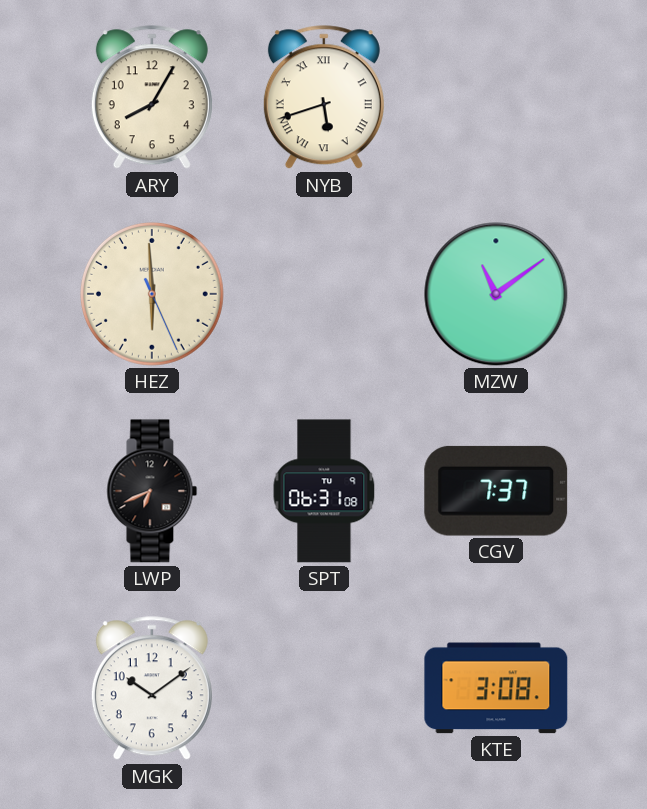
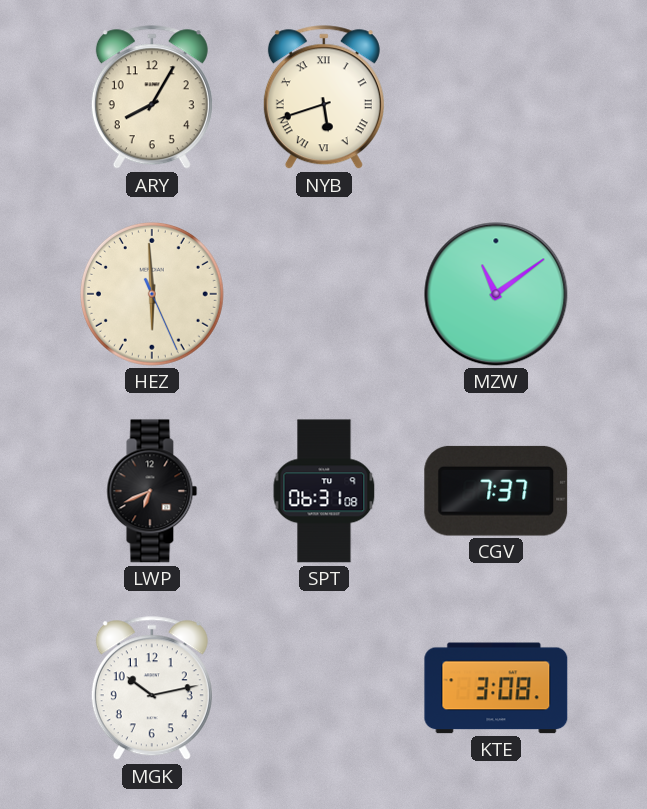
MGK: 10:09 -> 10:13
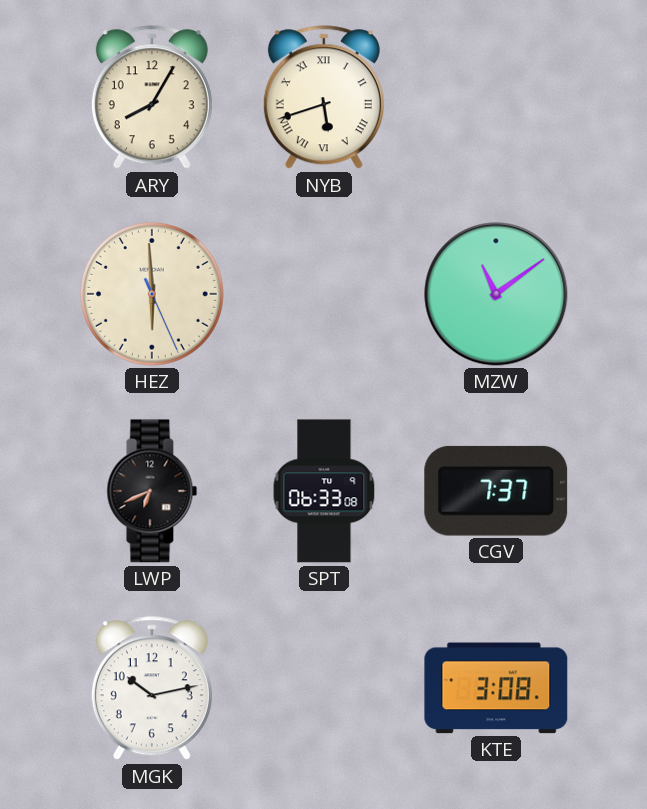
SPT: 06:31 -> 06:33
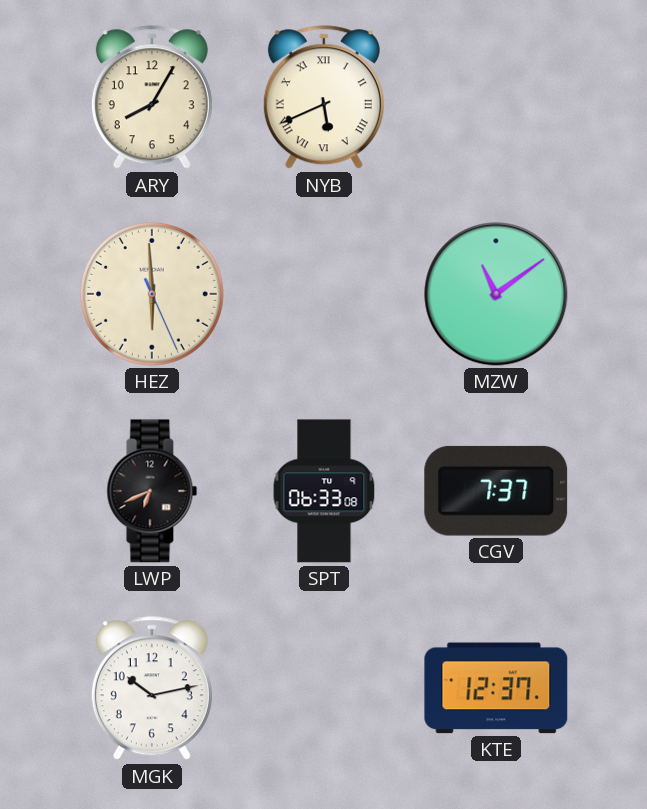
NYB: 5:42 -> 5:41
KTE: 3:08 -> 12:37
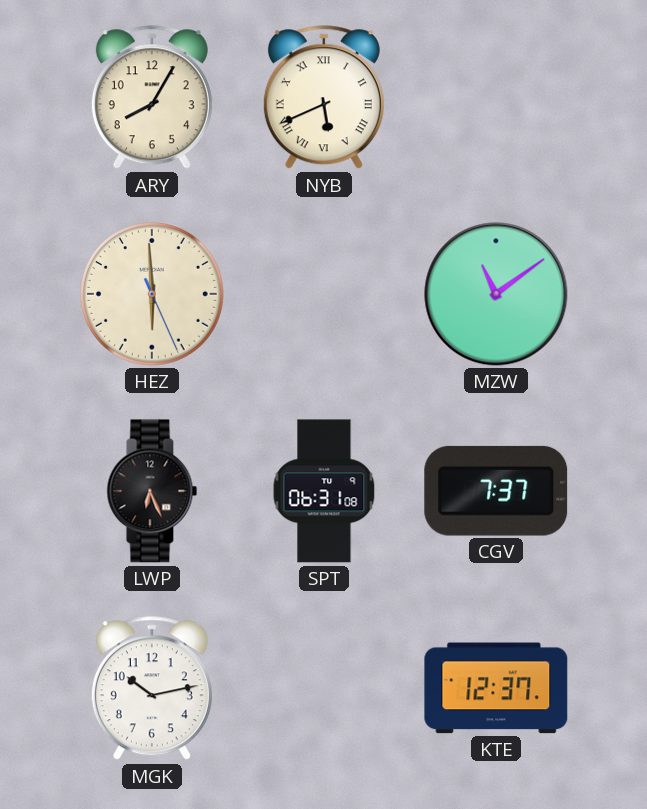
LWP: 6:41 -> 6:26
SPT: 06:33 -> 06:31
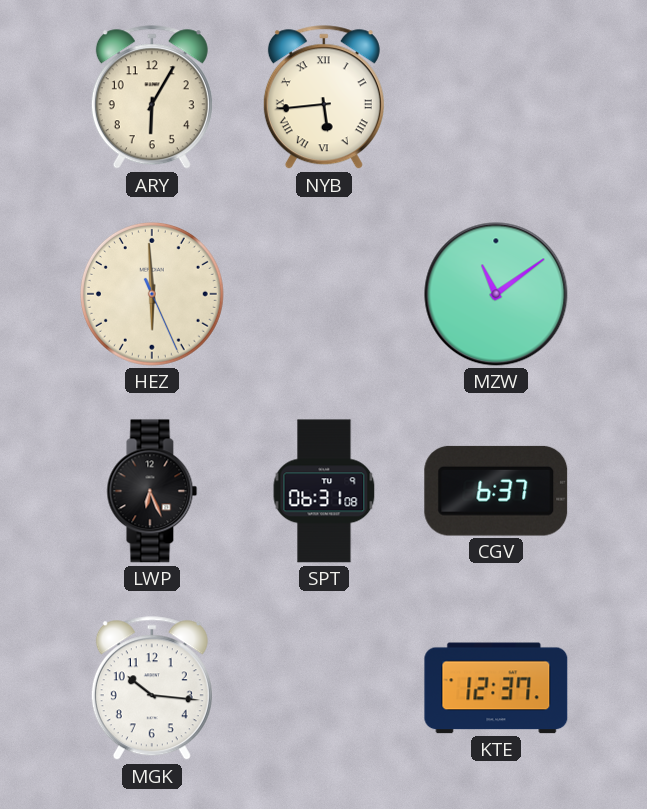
ARY: 8:05 -> 6:05
NYB: 5:41 -> 5:44
CGV: 7:37 -> 6:37
MGK: 10:13 -> 10:16
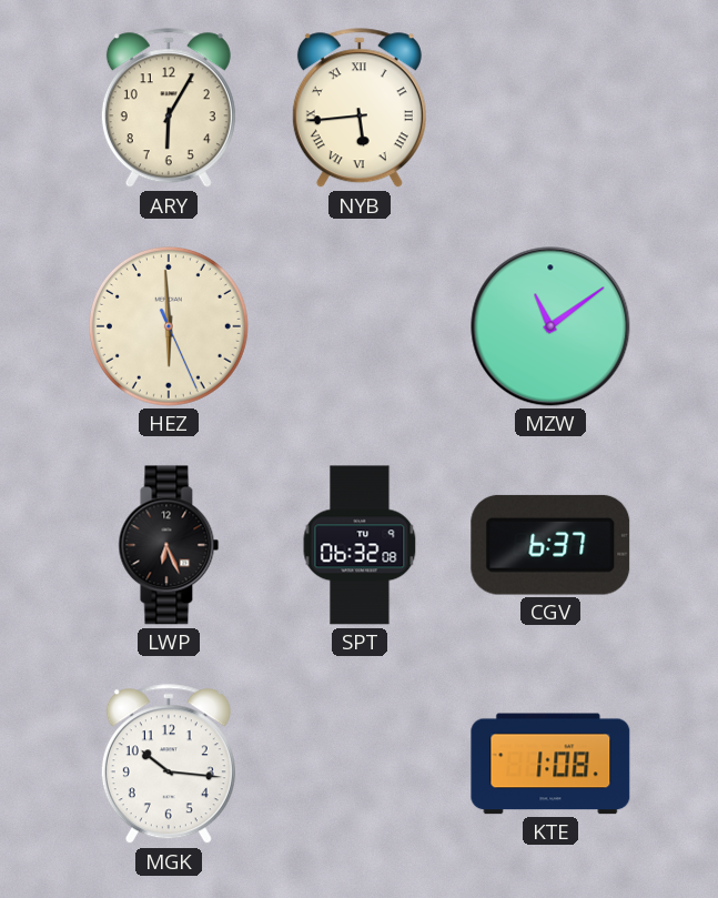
SPT: 06:31 -> 06:32
KTE: 12:37 -> 1:08
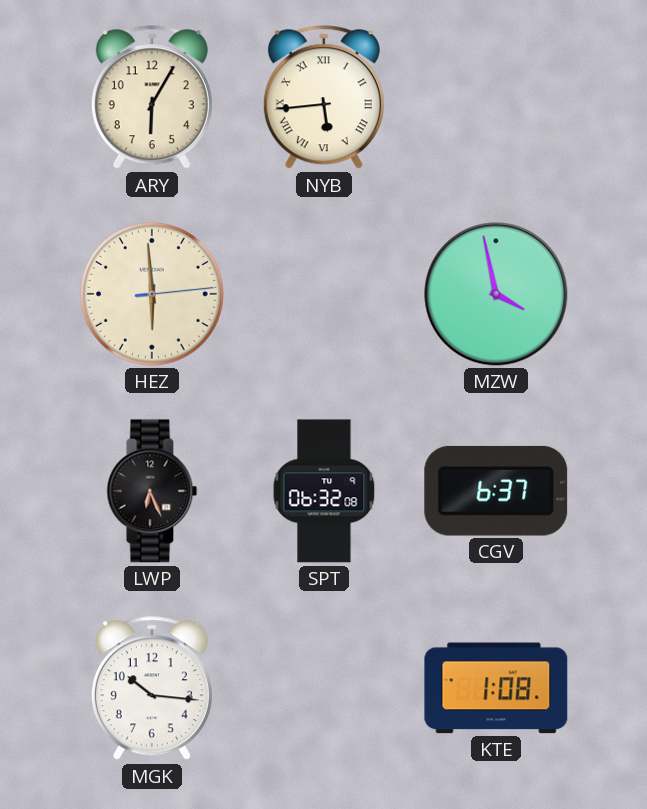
HEZ: 5:59:26 -> 5:59:14
MZW: 11:09 -> 3:58
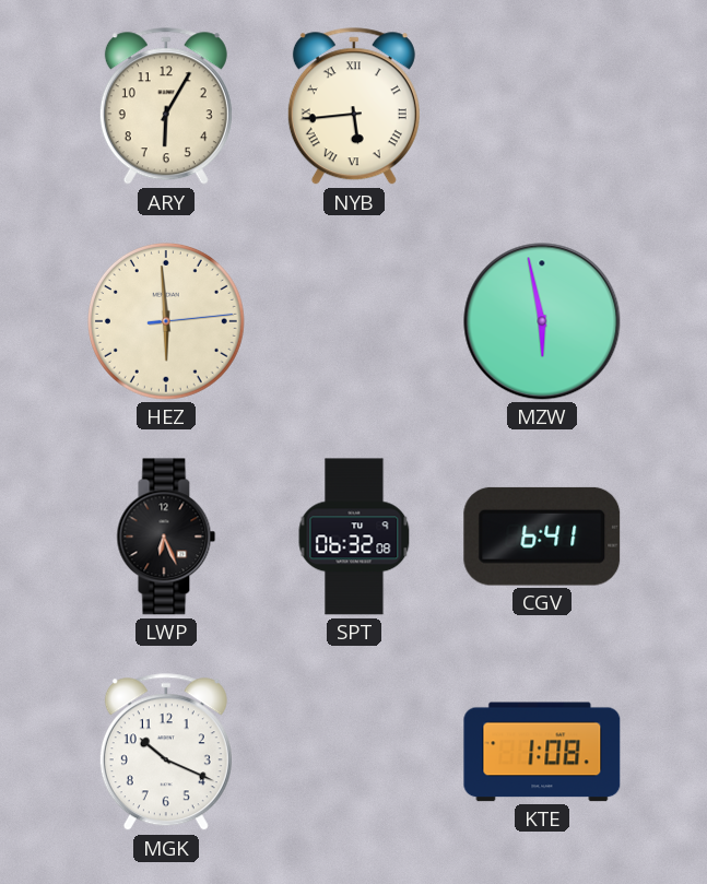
MZW: 3:58 -> 5:58
CGV: 6:37 -> 6:41
MGK: 10:16 -> 10:19
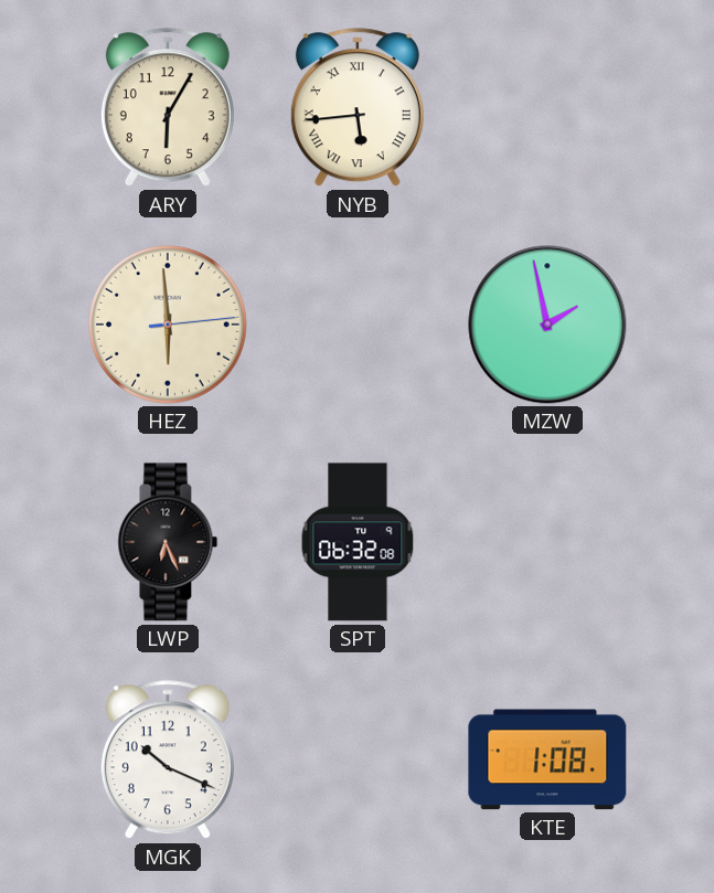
MZW: 5:58 -> 1:58
CGV: 6:41 -> none
